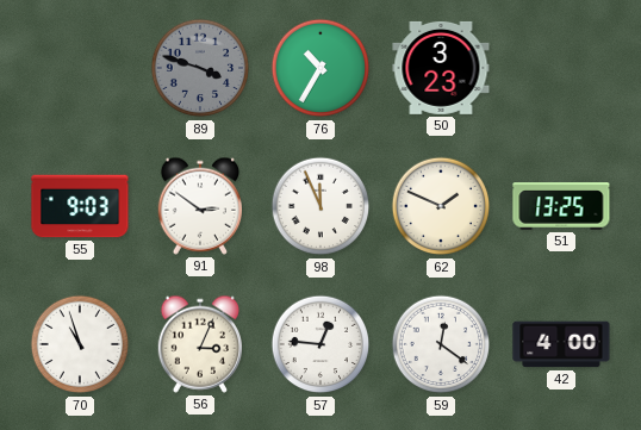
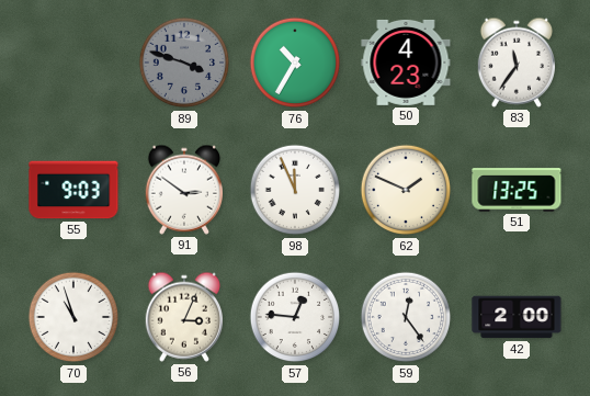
50: 3:23 -> 4:23
83: none -> 11:36
59: 12:21 -> 12:24
42: 4:00 -> 2:00
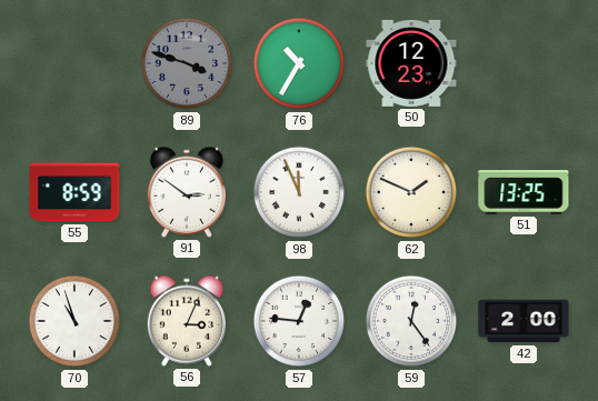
50: 4:23 -> 12:23
83: 11:36 -> none
55: 9:03 -> 8:59
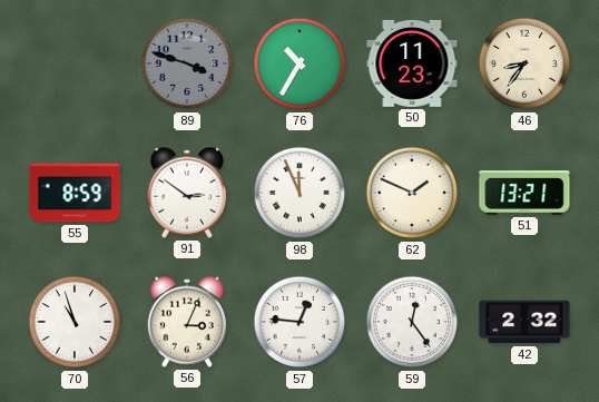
50: 12:23 -> 11:23
46: none -> 8:36
51: 13:25 -> 13:21
42: 2:00 -> 2:32
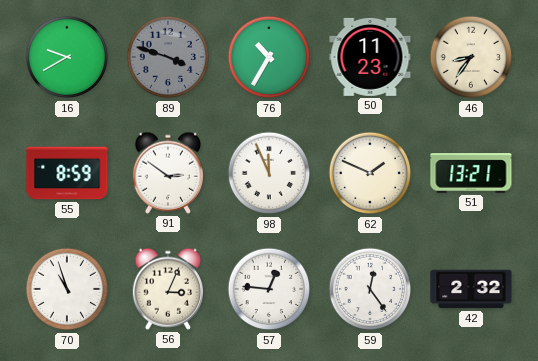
16: none -> 9:40
